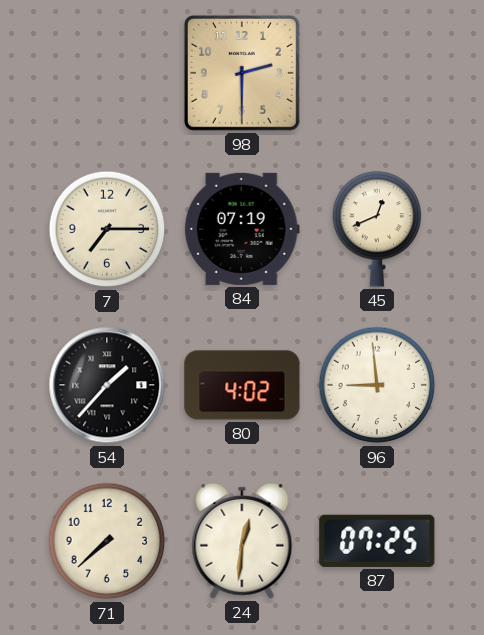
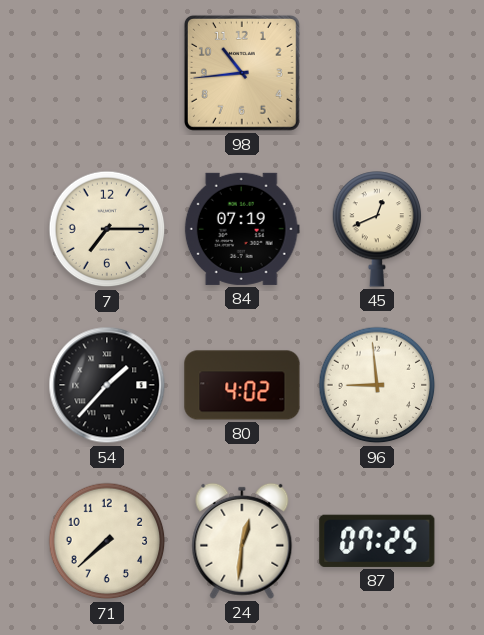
98: 2:30 -> 10:44
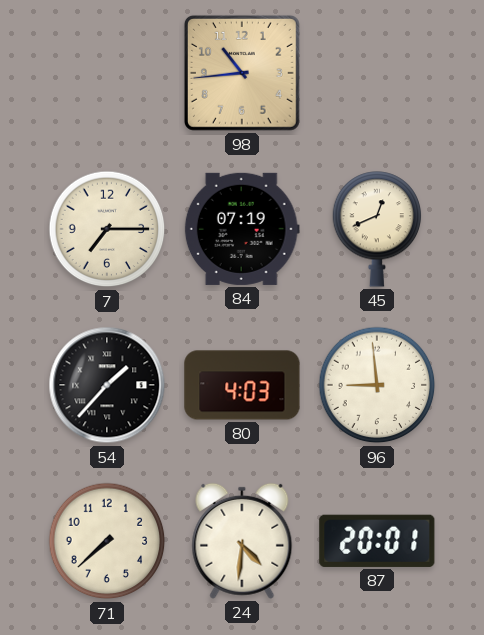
80: 4:02 -> 4:03
24: 12:31 -> 4:31
87: 07:25 -> 20:01
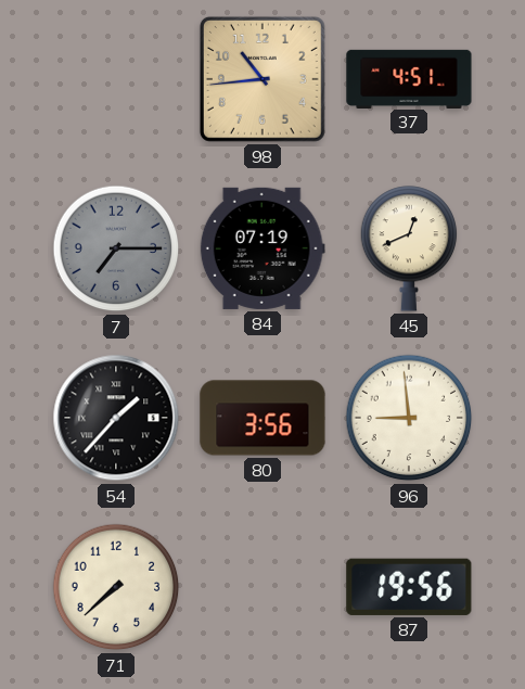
37: none -> 4:51
7 dial: cream -> grey
80: 4:03 -> 3:56
24: 4:31 -> none
87: 20:01 -> 19:56
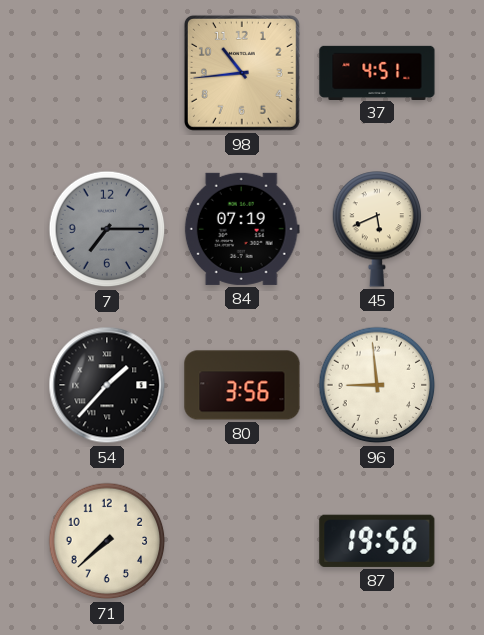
45: 12:41 -> 5:41
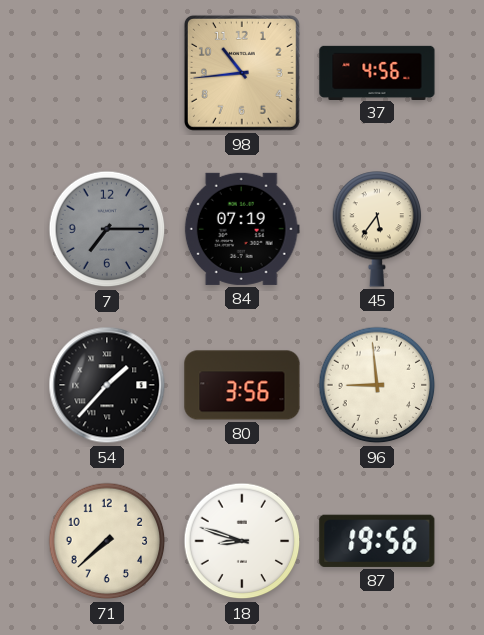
37: 4:51 -> 4:56
45: 5:41 -> 5:36
18: none -> 8:48
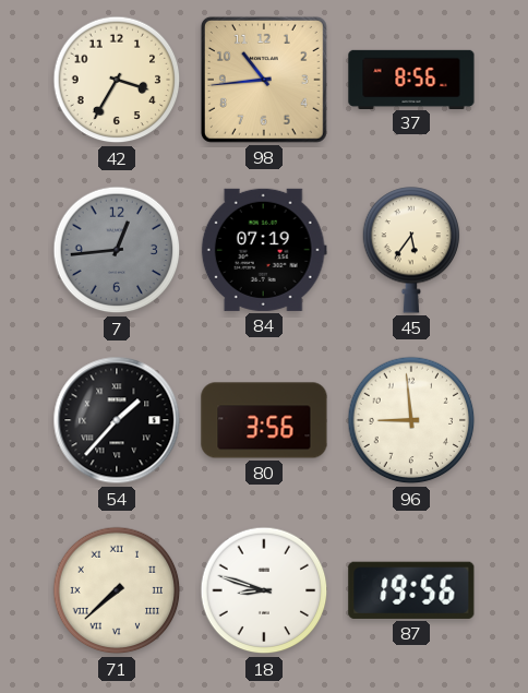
42: none -> 3:35
37: 4:56 -> 8:56
7: 7:15 -> 12:44
71 numerals: Arabic -> Roman
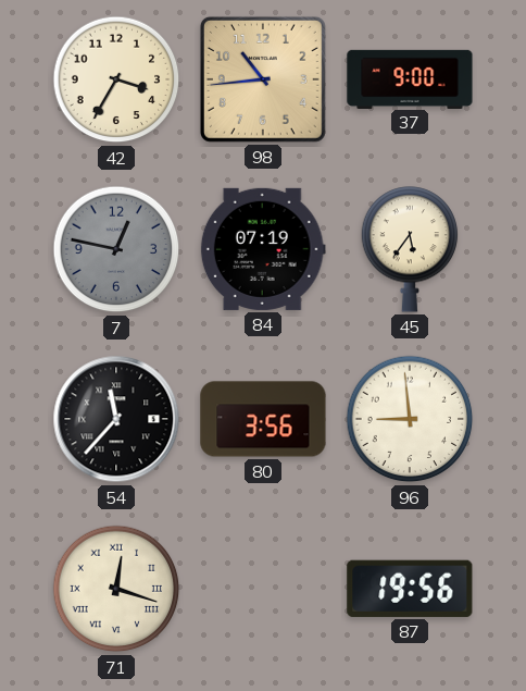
37: 8:56 -> 9:00
7: 12:44 -> 12:47
54: 1:37 -> 11:37
71: 7:38 -> 12:18
18: 8:48 -> none
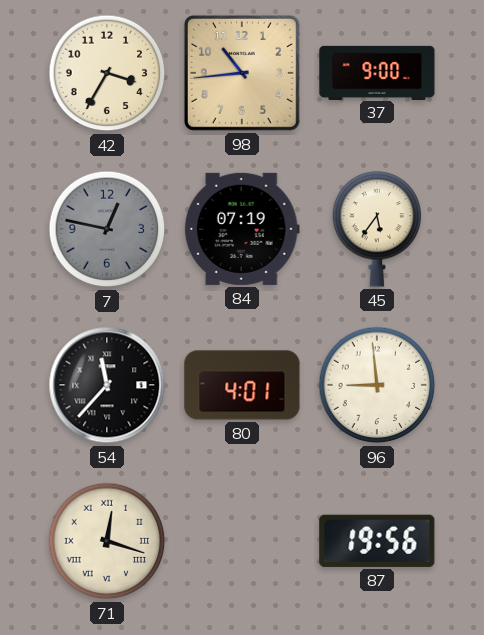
80: 3:56 -> 4:01
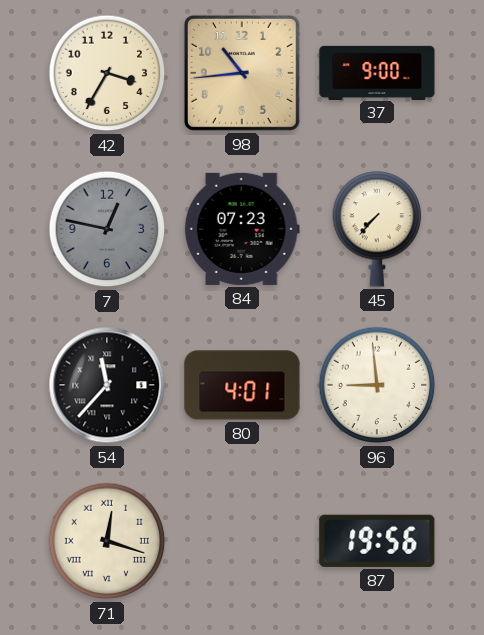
84: 07:19 -> 07:23
45: 5:36 -> 7:37
